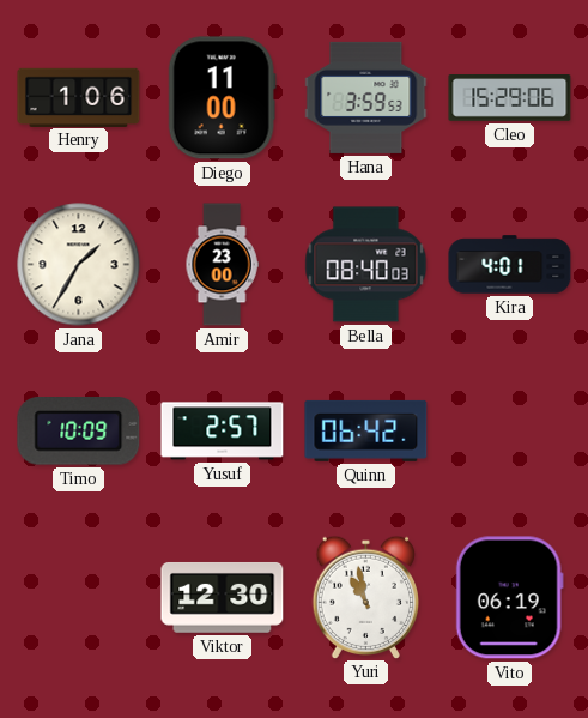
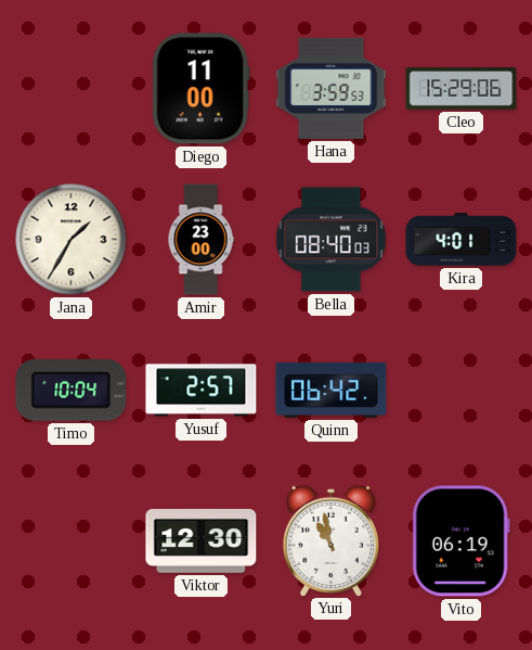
Henry: 1:06 -> none
Timo: 10:09 -> 10:04
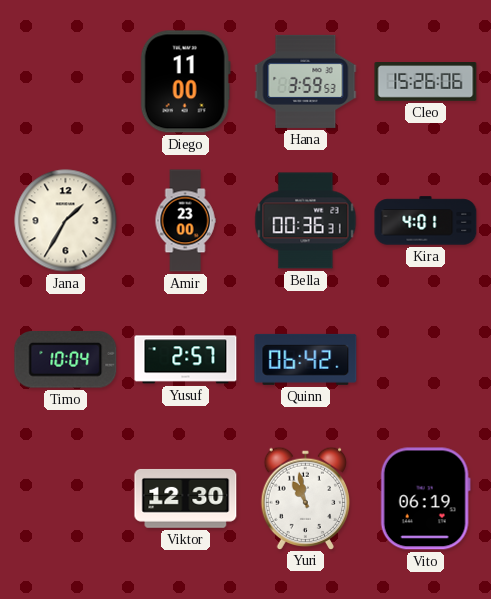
Cleo: 15:29 -> 15:26
Bella: 08:40 -> 00:36
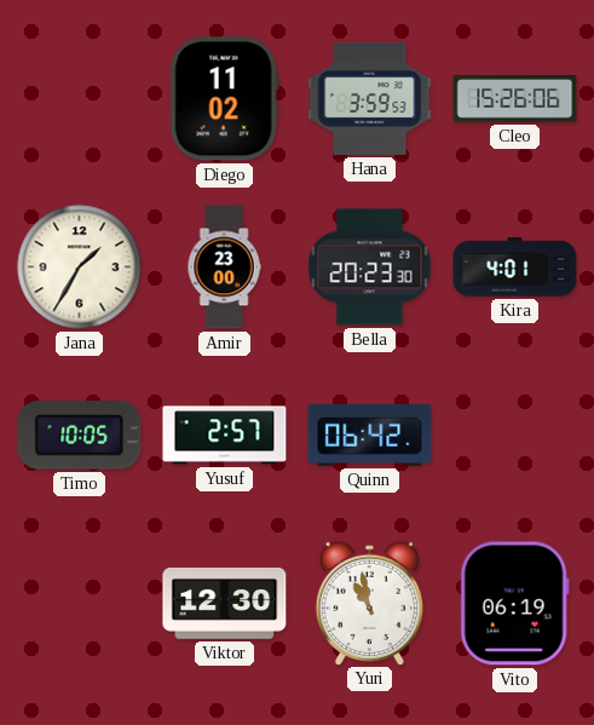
Diego: 11:00 -> 11:02
Bella: 00:36 -> 20:23
Timo: 10:04 -> 10:05
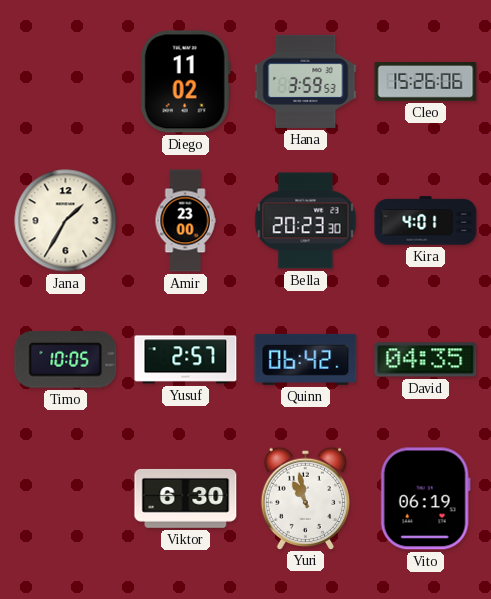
David: none -> 04:35
Viktor: 12:30 -> 6:30
